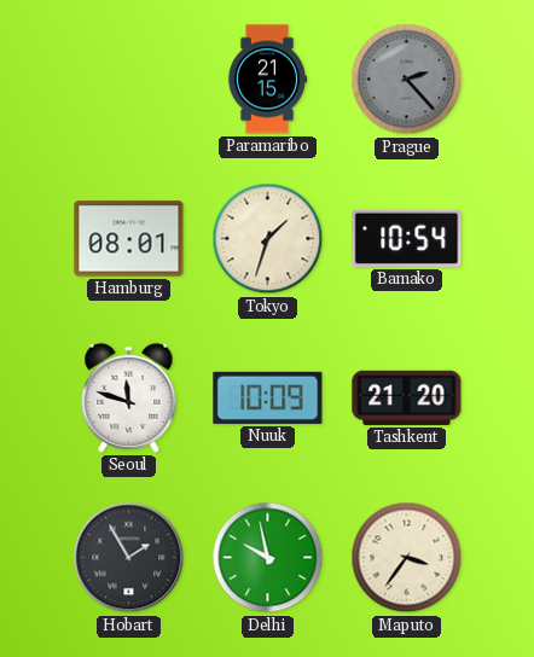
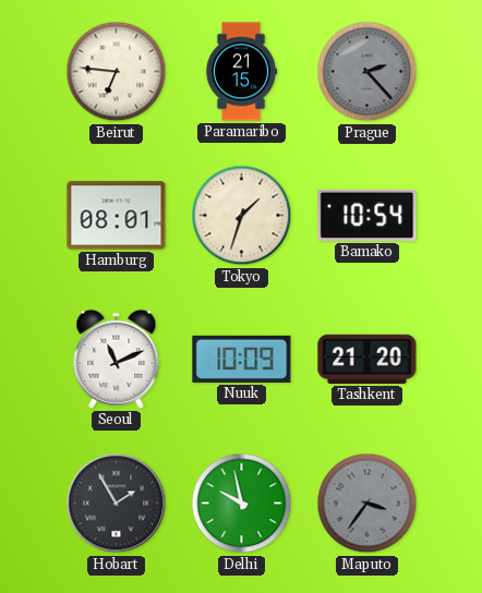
Beirut: none -> 6:46
Seoul: 11:48 -> 11:11
Maputo dial: cream -> grey
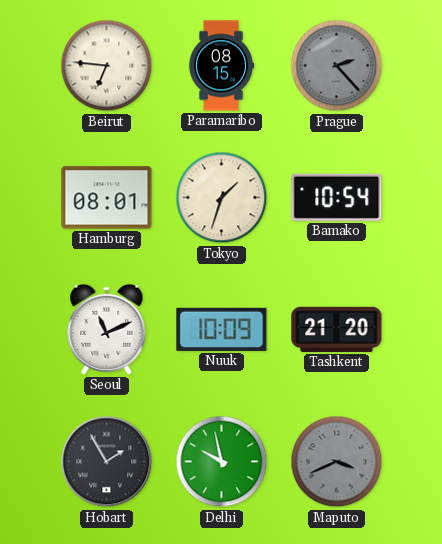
Paramaribo: 21:15 -> 08:15
Maputo: 3:36 -> 3:41
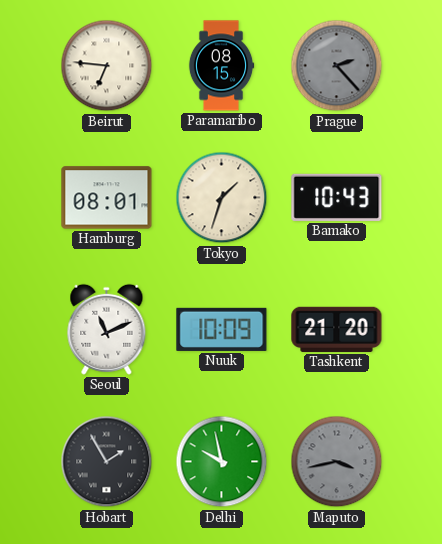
Bamako: 10:54 -> 10:43
Maputo: 3:41 -> 3:43
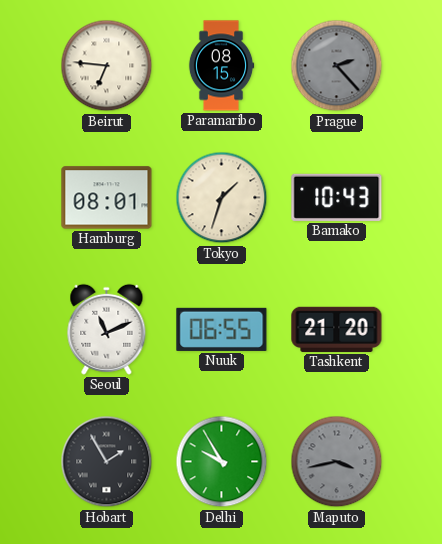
Nuuk: 10:09 -> 06:55
Delhi: 9:58 -> 9:55
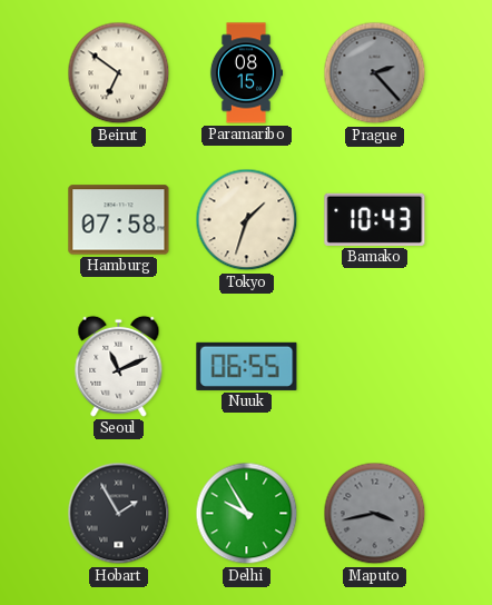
Beirut: 6:46 -> 6:51
Hamburg: 08:01 -> 07:58
Tashkent: 21:20 -> none
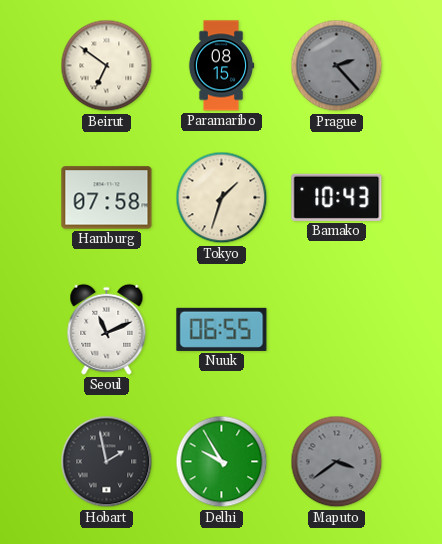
Hobart: 1:55 -> 1:58
Maputo: 3:43 -> 3:39
